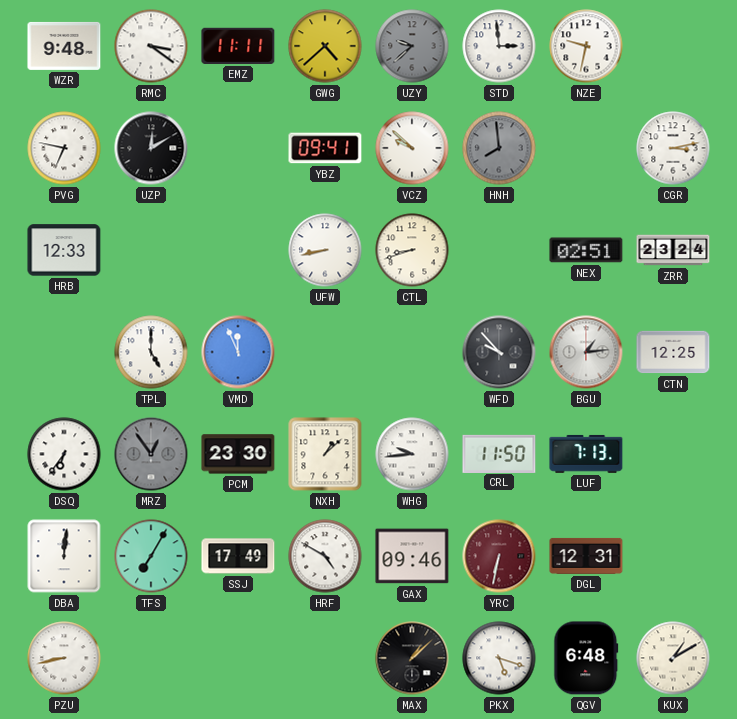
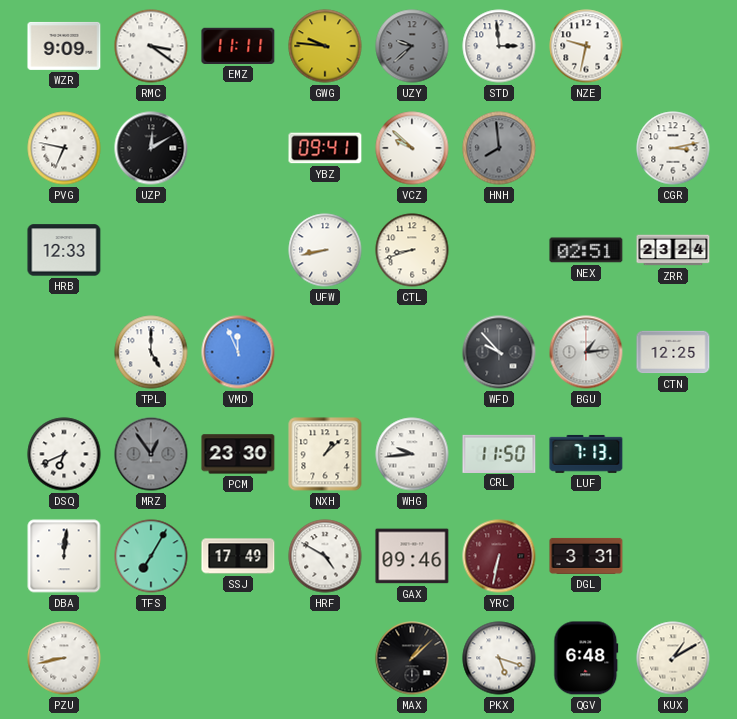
WZR: 9:48 -> 9:09
GWG: 4:38 -> 9:46
DSQ: 6:36 -> 6:41
DGL: 12:31 -> 3:31
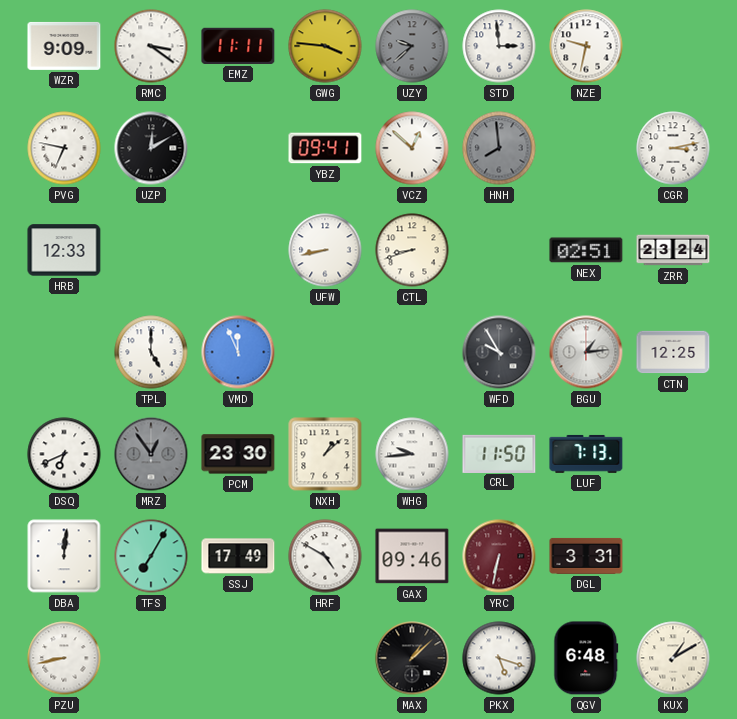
GWG: 9:46 -> 3:46
VCZ: 9:52 -> 12:52
WFD: 9:53 -> 9:55
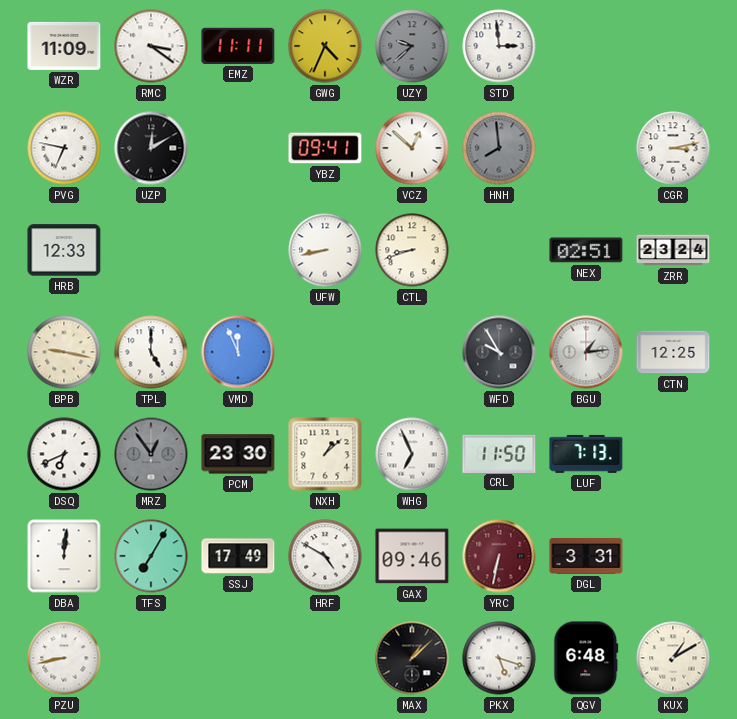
WZR: 9:09 -> 11:09
GWG: 3:46 -> 4:34
NZE: 9:32 -> none
BPB: none -> 9:17
WHG: 9:44 -> 6:56
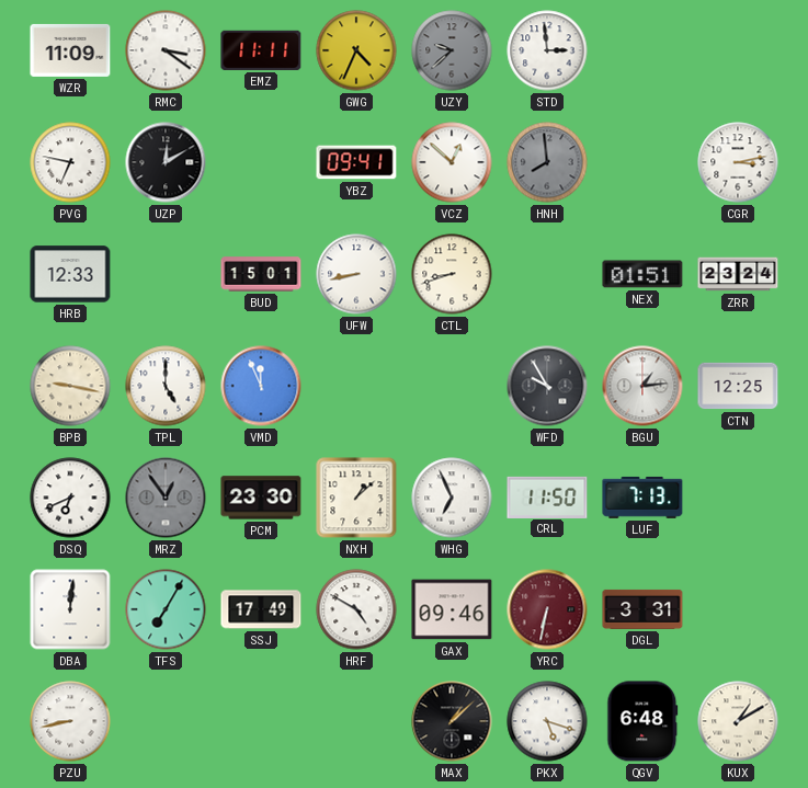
BUD: none -> 15:01
NEX: 02:51 -> 01:51
